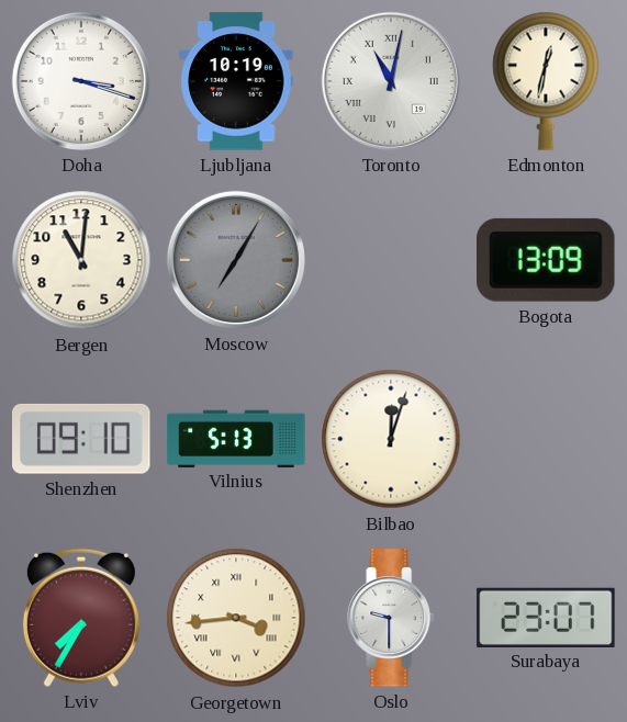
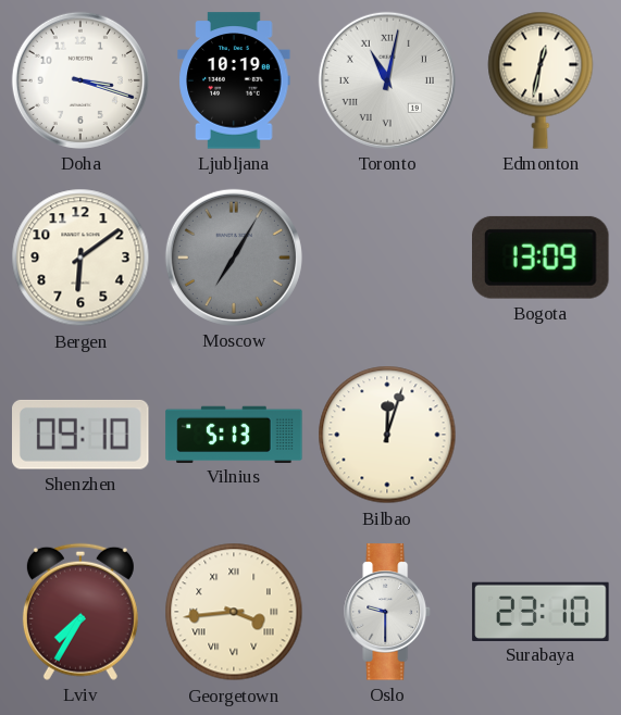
Bergen: 11:01 -> 6:09
Surabaya: 23:07 -> 23:10
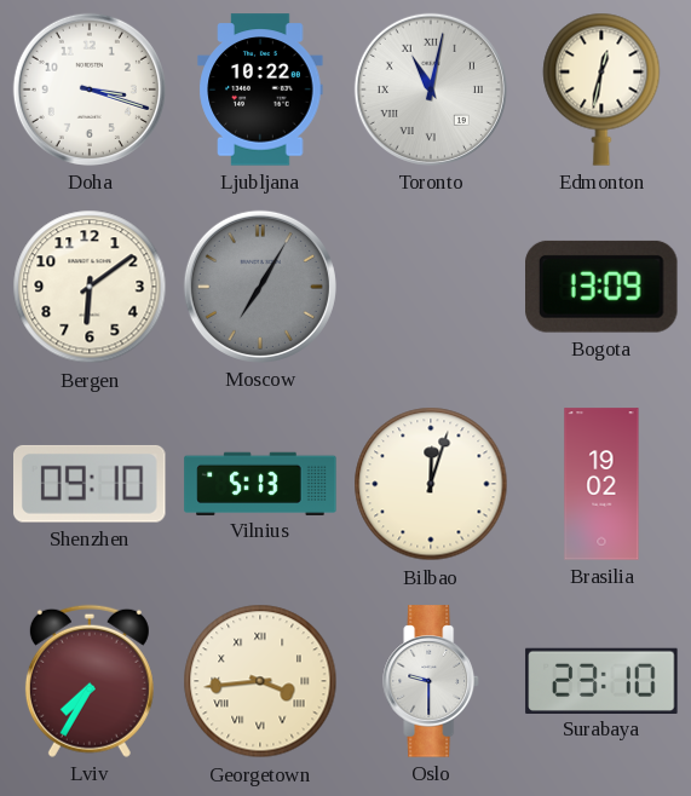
Ljubljana: 10:19 -> 10:22
Brasilia: none -> 19:02
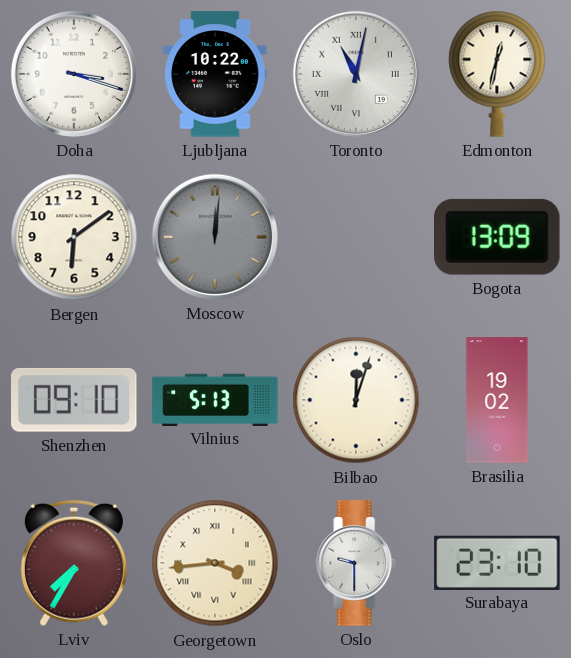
Moscow: 7:05 -> 12:01
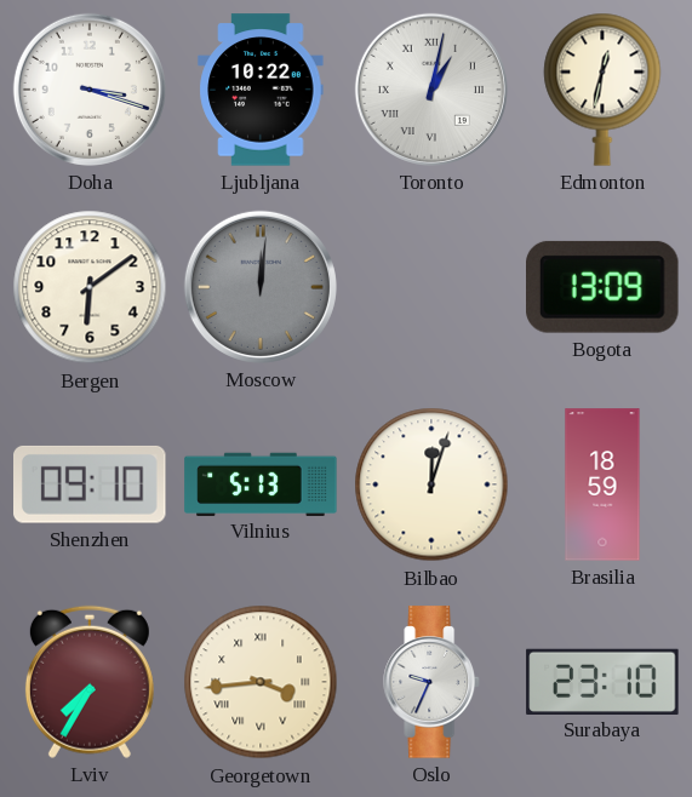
Toronto: 11:02 -> 1:02
Brasilia: 19:02 -> 18:59
Oslo: 9:30 -> 9:34
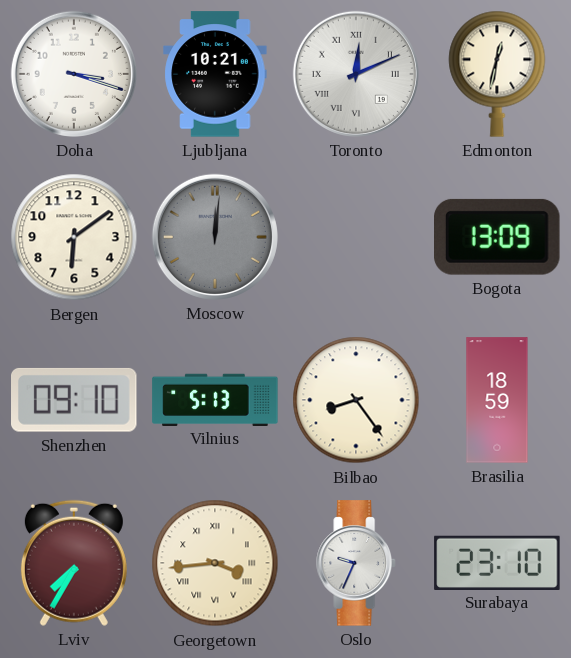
Ljubljana: 10:22 -> 10:21
Toronto: 1:02 -> 12:11
Bilbao: 12:03 -> 8:24
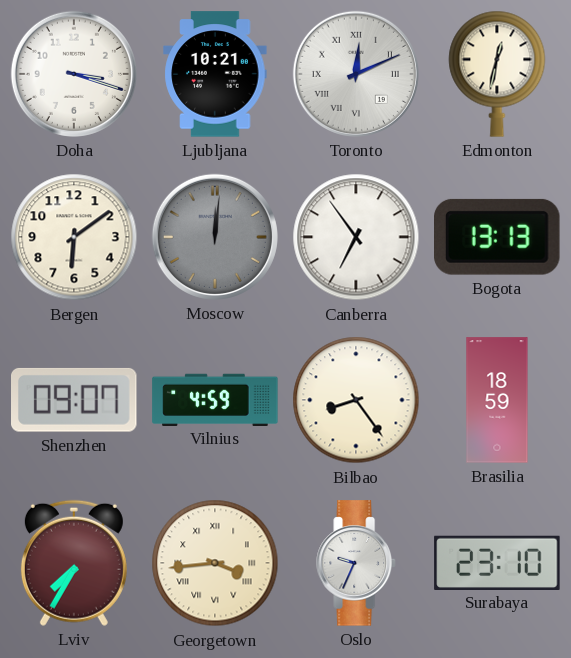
Canberra: none -> 6:54
Bogota: 13:09 -> 13:13
Shenzhen: 09:10 -> 09:07
Vilnius: 5:13 -> 4:59
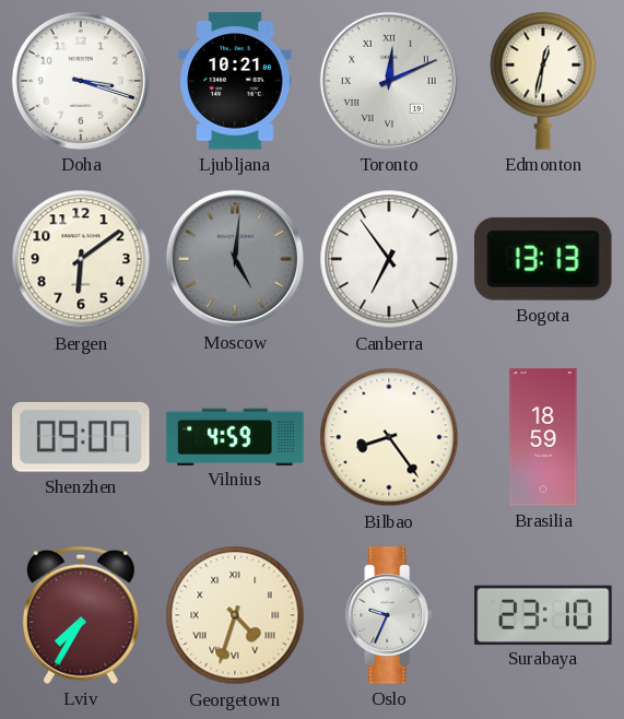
Moscow: 12:01 -> 5:01
Georgetown: 3:44 -> 4:33
